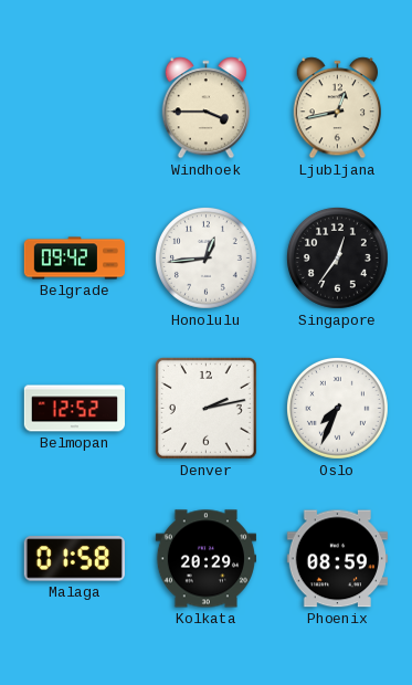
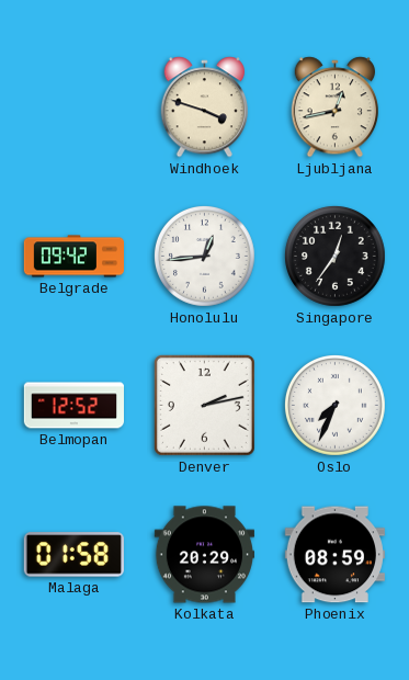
Windhoek: 3:45 -> 3:48
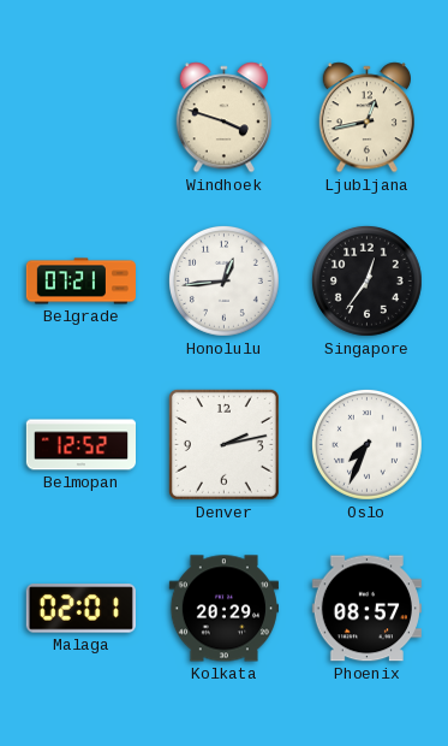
Belgrade: 09:42 -> 07:21
Malaga: 01:58 -> 02:01
Phoenix: 08:59 -> 08:57
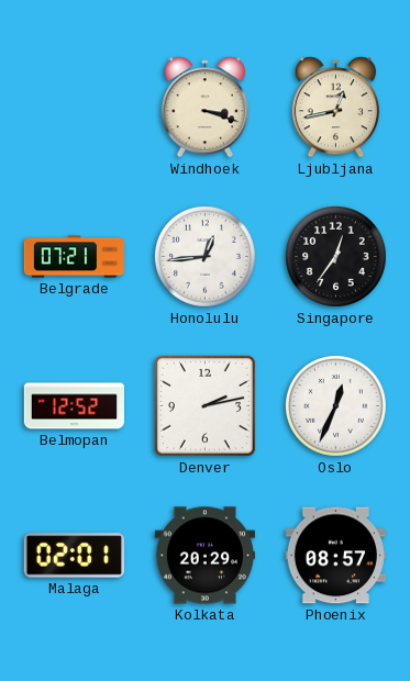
Windhoek: 3:48 -> 3:18
Oslo: 7:34 -> 12:34
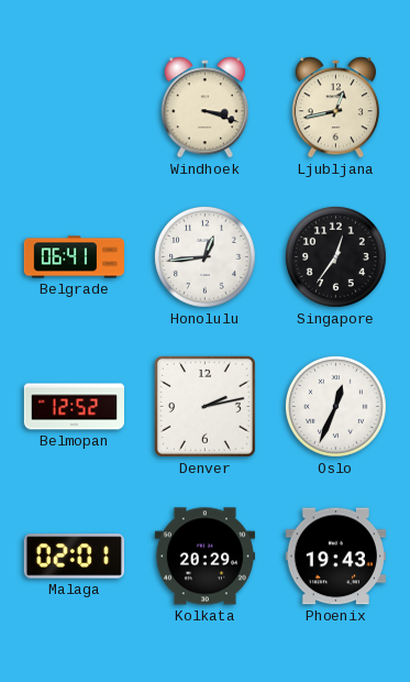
Belgrade: 07:21 -> 06:41
Phoenix: 08:57 -> 19:43
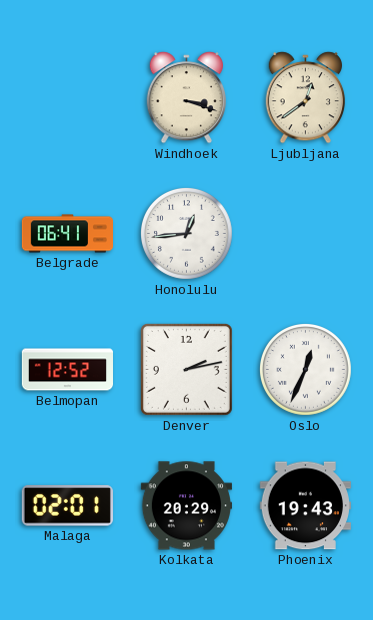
Ljubljana: 12:43 -> 12:39
Singapore: 12:36 -> none
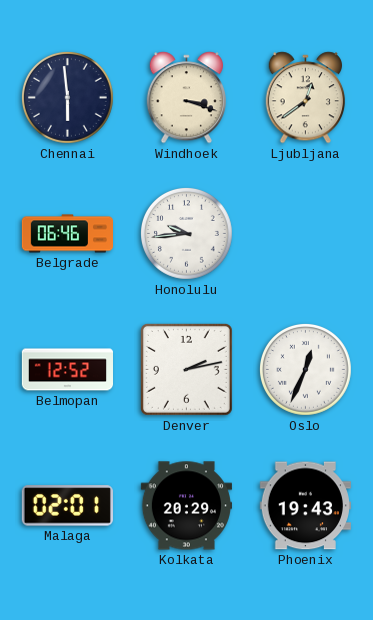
Chennai: none -> 5:59
Belgrade: 06:41 -> 06:46
Honolulu: 12:44 -> 9:44
